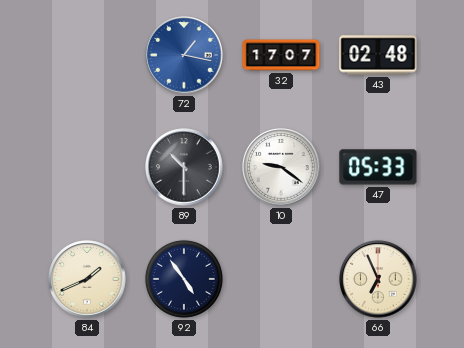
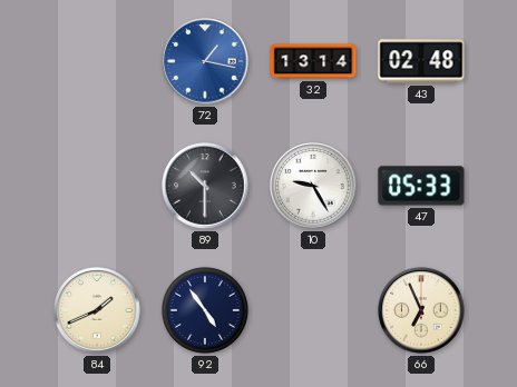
32: 17:07 -> 13:14
10: 9:21 -> 9:25
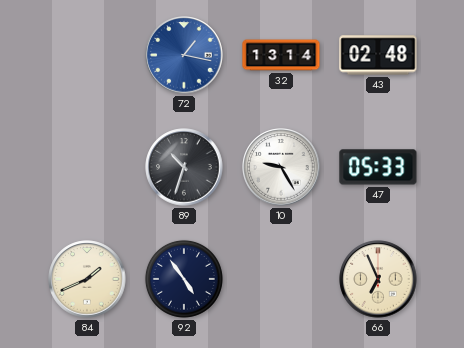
89: 10:30 -> 10:33
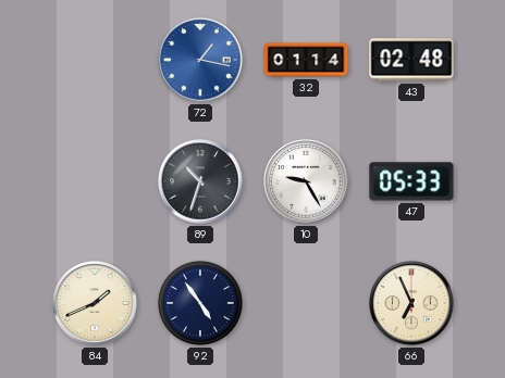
32: 13:14 -> 01:14
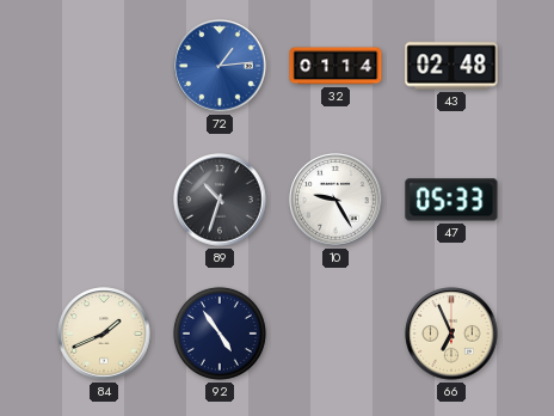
72: 1:17 -> 1:14
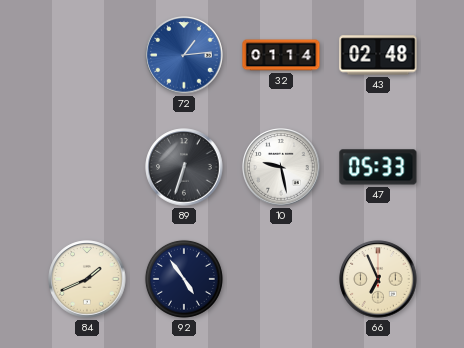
89: 10:33 -> 6:33
10: 9:25 -> 9:28
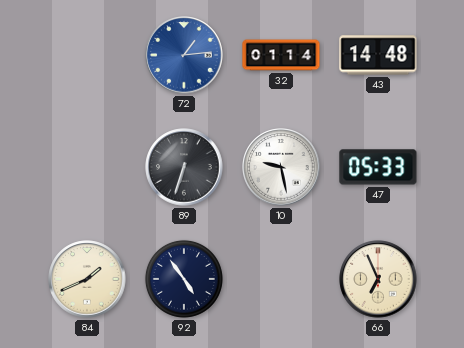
43: 02:48 -> 14:48
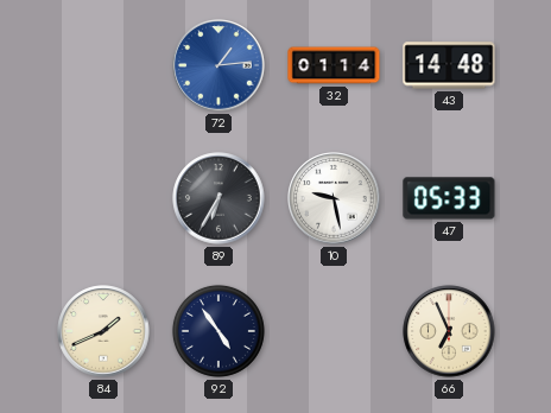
89: 6:33 -> 6:35
